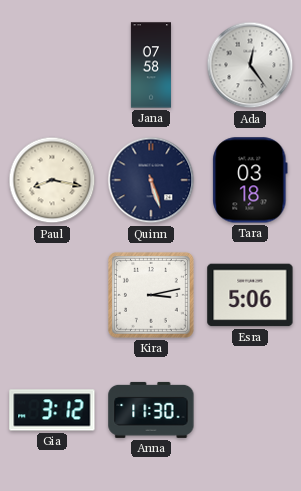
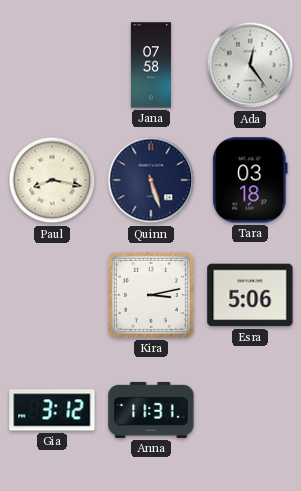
Anna: 11:30 -> 11:31
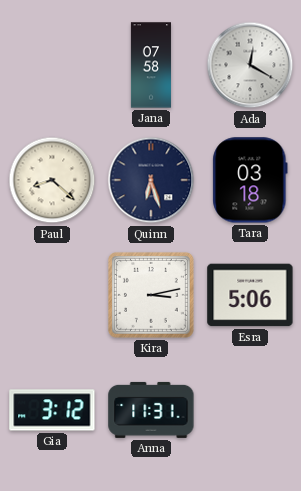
Ada: 12:24 -> 12:20
Paul: 8:17 -> 8:22
Quinn: 5:27 -> 6:27
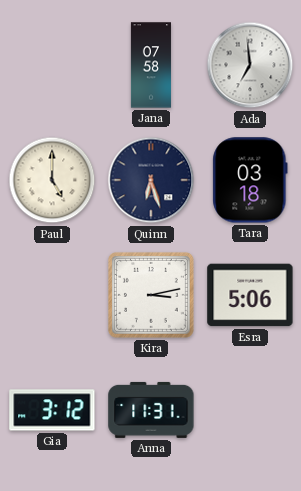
Ada: 12:20 -> 6:59
Paul: 8:22 -> 5:00
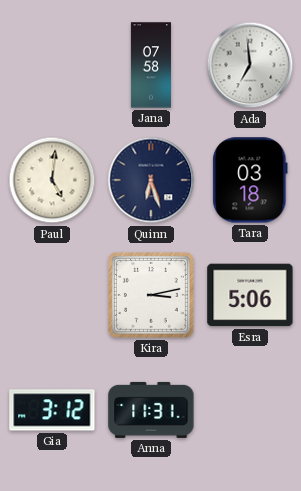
Paul: 5:00 -> 5:01
